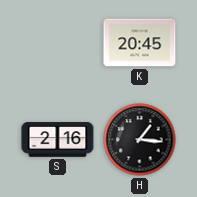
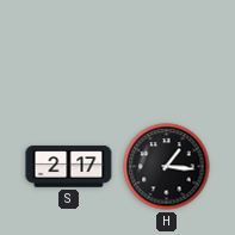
K: 20:45 -> none
S: 2:16 -> 2:17
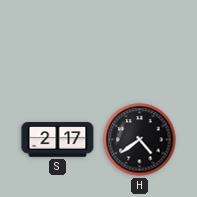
H: 1:16 -> 4:39
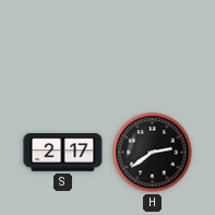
H: 4:39 -> 2:39
